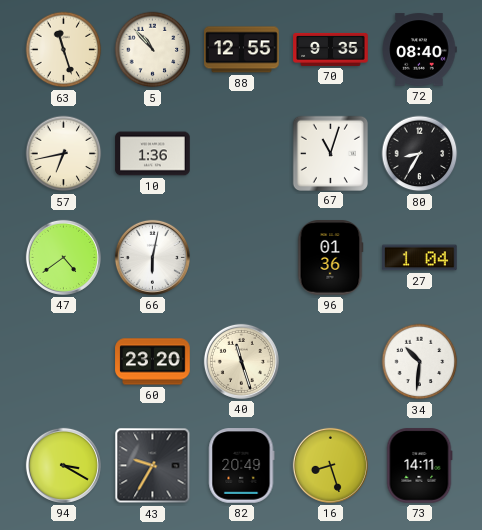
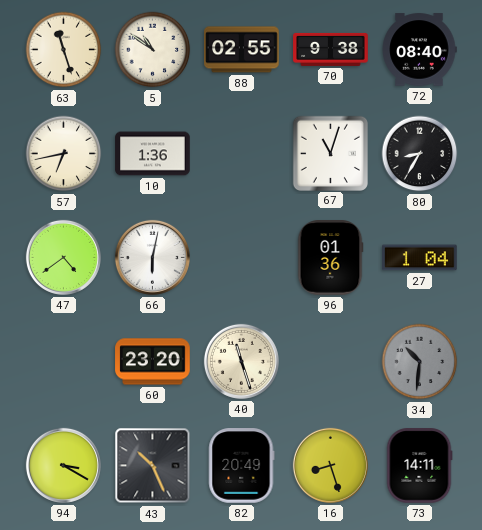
5: 10:53 -> 10:51
88: 12:55 -> 02:55
70: 9:35 -> 9:38
34 dial: white -> grey
43: 9:35 -> 10:26
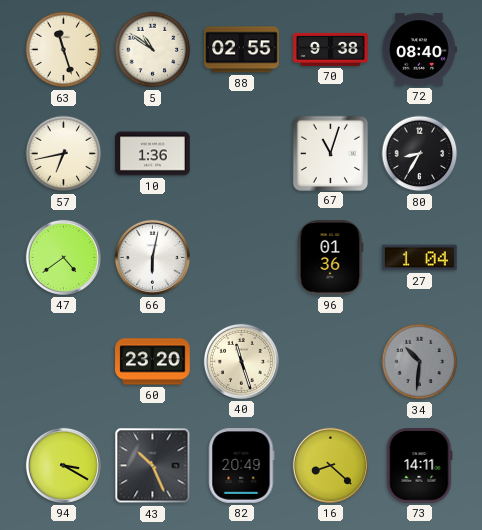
16: 8:27 -> 8:22
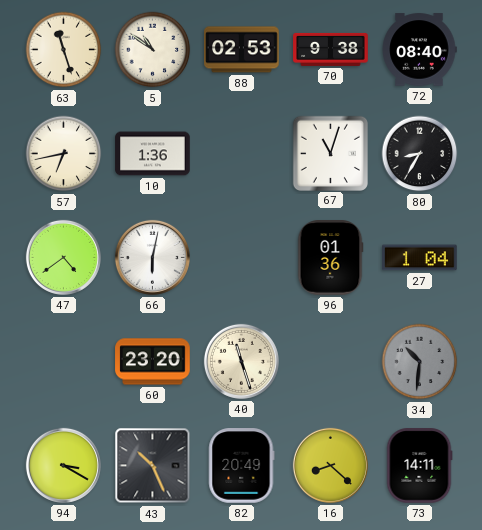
88: 02:55 -> 02:53
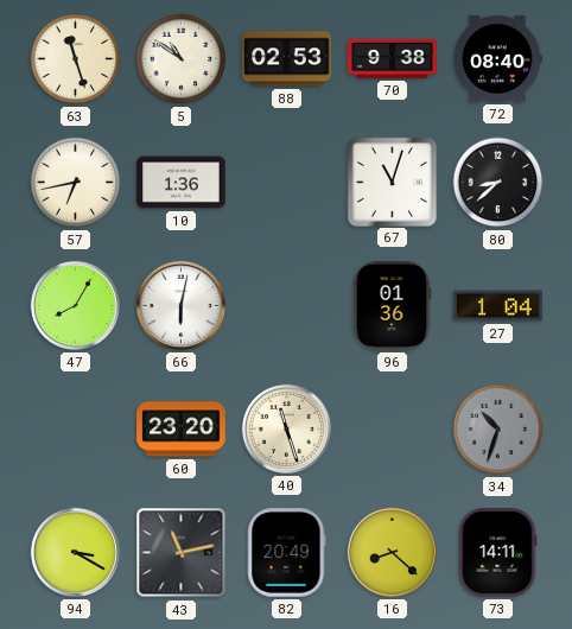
80: 8:35 -> 8:38
47: 4:39 -> 8:05
34: 10:31 -> 10:33
43: 10:26 -> 11:13
